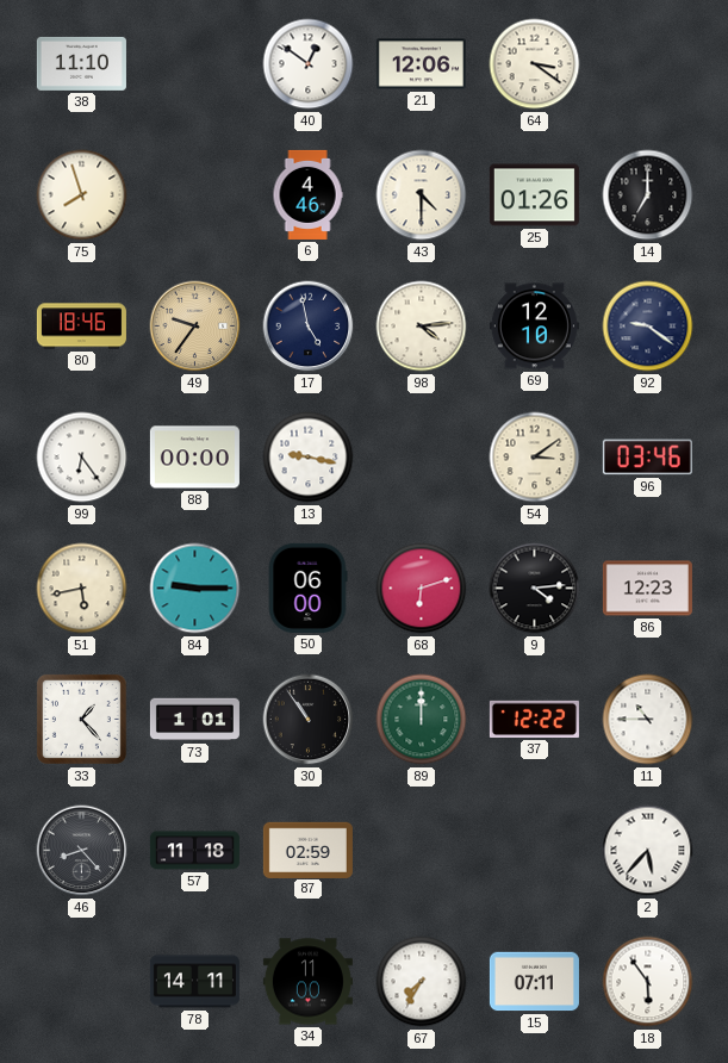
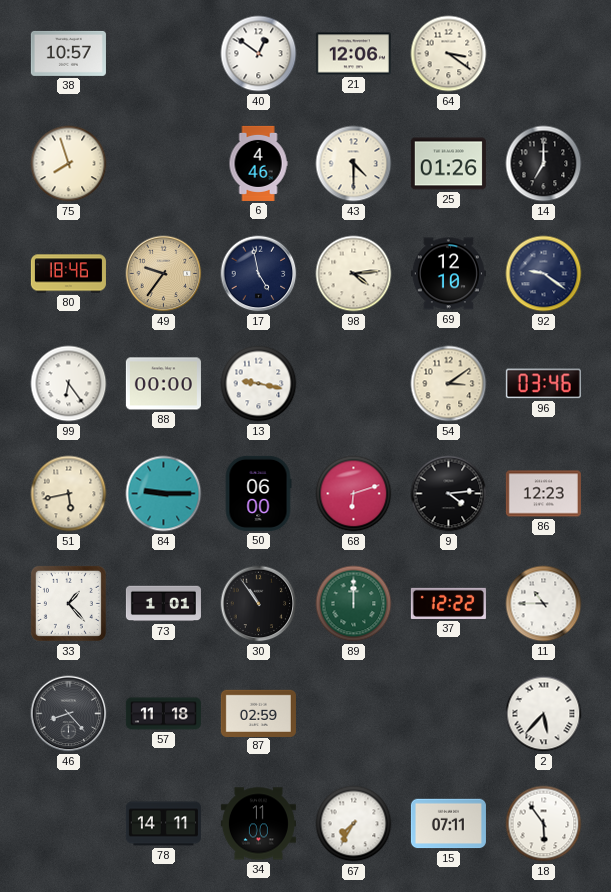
38: 11:10 -> 10:57
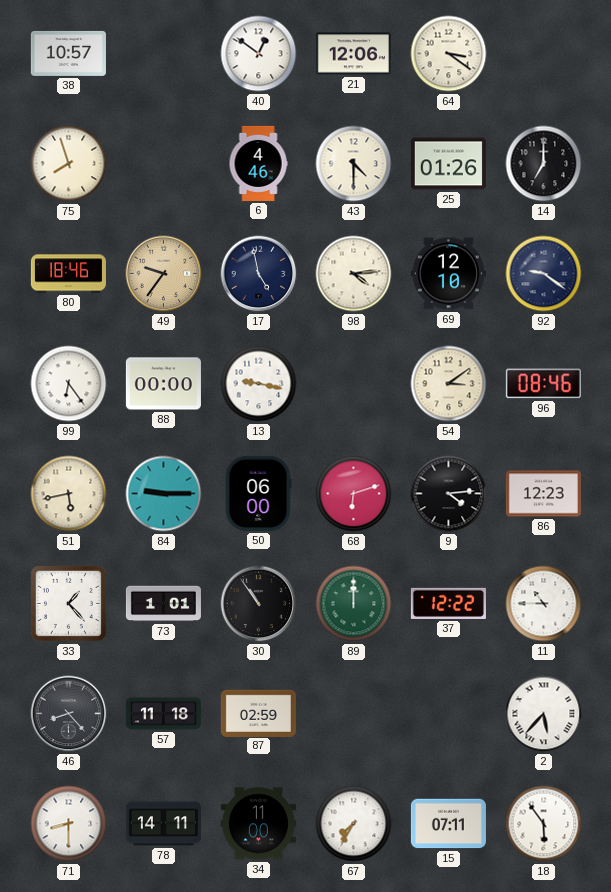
96: 03:46 -> 08:46
71: none -> 8:30
